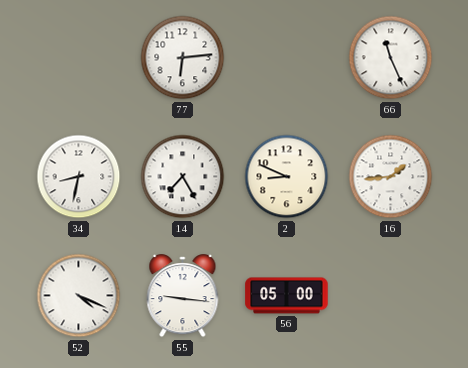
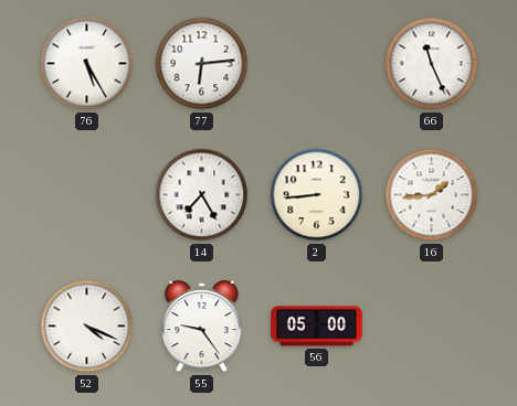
76: none -> 5:25
34: 8:32 -> none
2: 8:49 -> 8:44
55: 9:16 -> 9:24
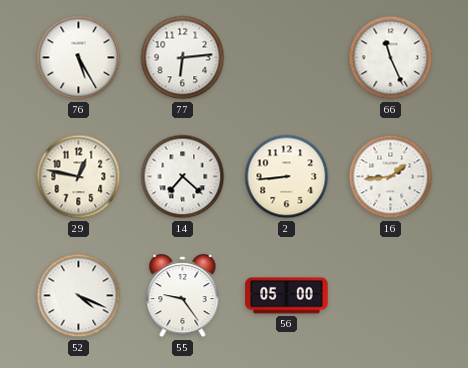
29: none -> 12:47
14: 7:25 -> 7:22
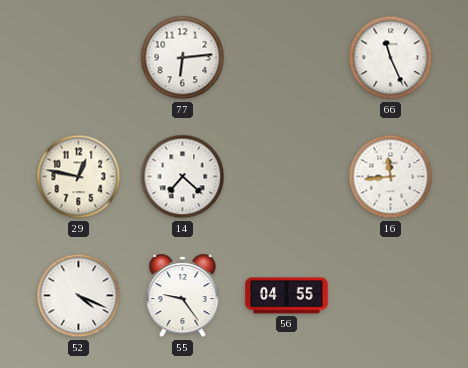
76: 5:25 -> none
2: 8:44 -> none
16: 1:44 -> 11:44
56: 05:00 -> 04:55
